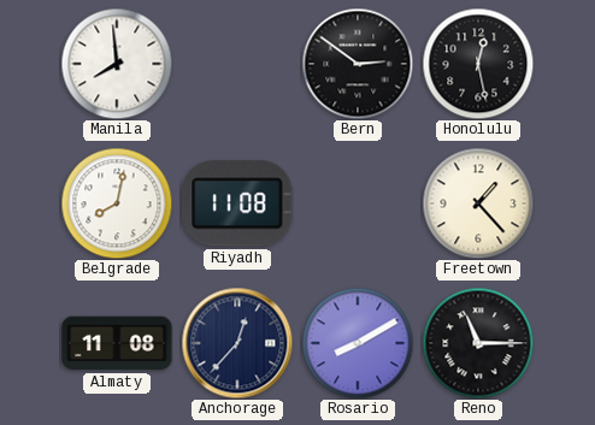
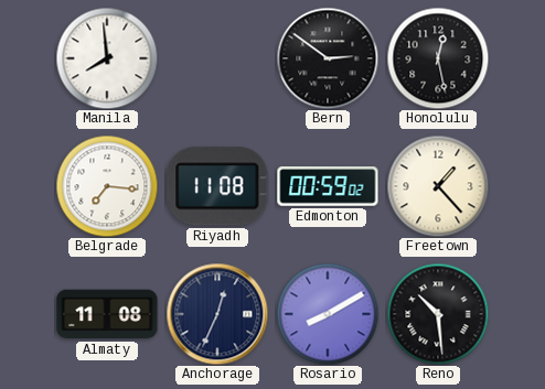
Belgrade: 8:02 -> 7:16
Edmonton: none -> 00:59
Anchorage: 12:37 -> 12:34
Reno: 11:15 -> 10:29
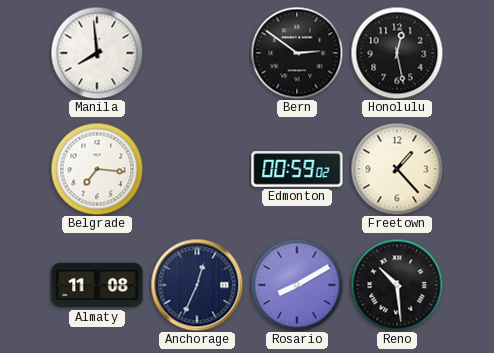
Riyadh: 11:08 -> none
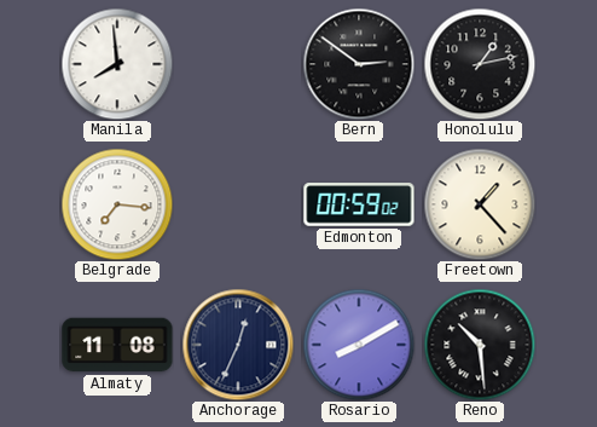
Honolulu: 12:28 -> 1:13
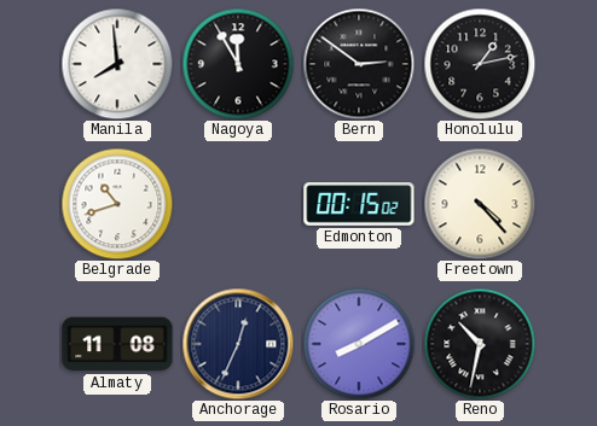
Nagoya: none -> 11:55
Belgrade: 7:16 -> 10:42
Edmonton: 00:59 -> 00:15
Freetown: 1:23 -> 4:23
Reno: 10:29 -> 10:32
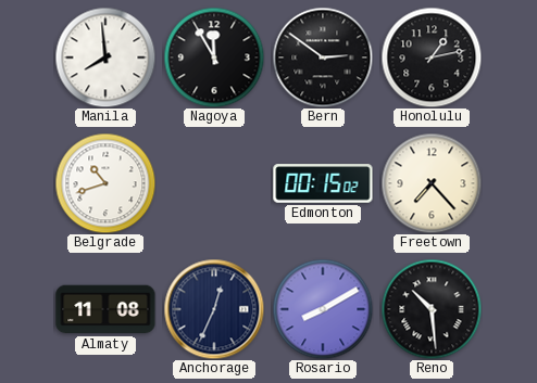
Freetown: 4:23 -> 7:23
Reno: 10:32 -> 10:29
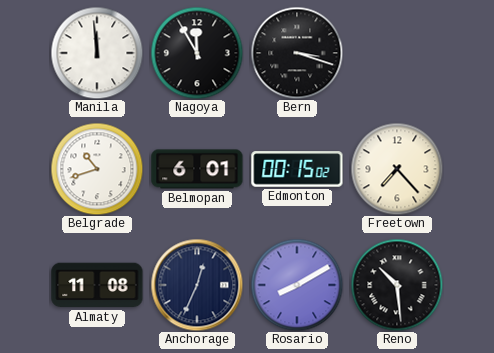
Manila: 7:59 -> 11:59
Bern: 2:51 -> 3:18
Honolulu: 1:13 -> none
Belmopan: none -> 6:01
